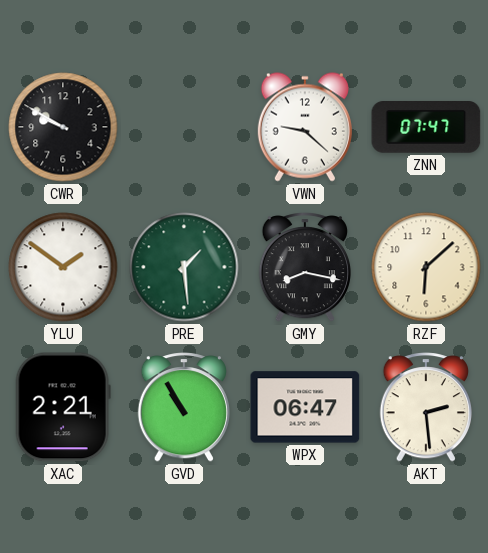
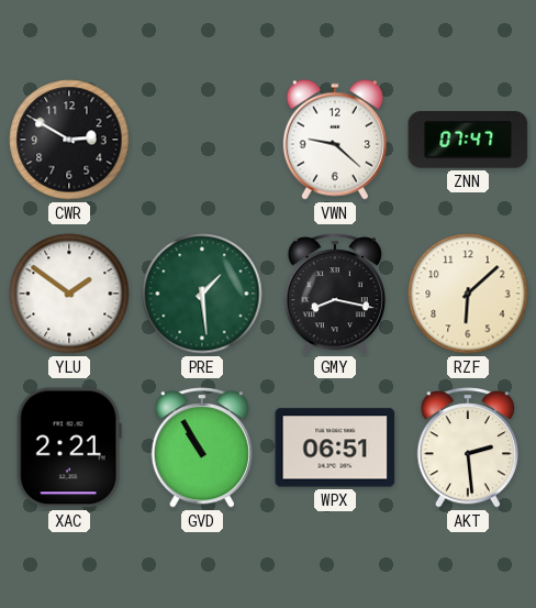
CWR: 9:50 -> 2:50
WPX: 06:47 -> 06:51
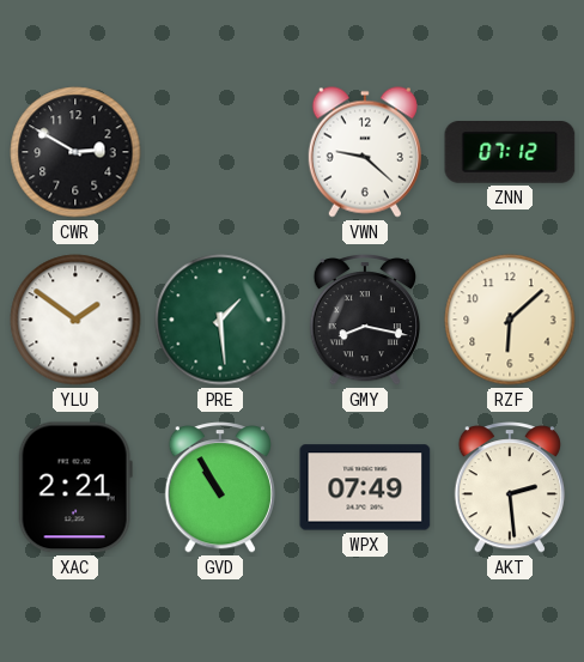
ZNN: 07:47 -> 07:12
WPX: 06:51 -> 07:49
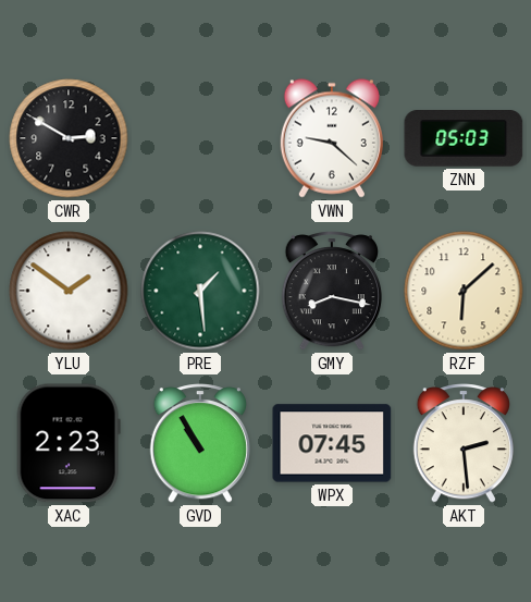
ZNN: 07:12 -> 05:03
XAC: 2:21 -> 2:23
WPX: 07:49 -> 07:45
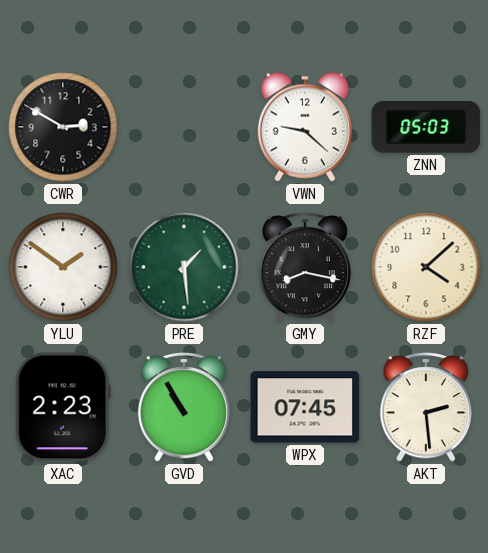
RZF: 6:08 -> 4:08
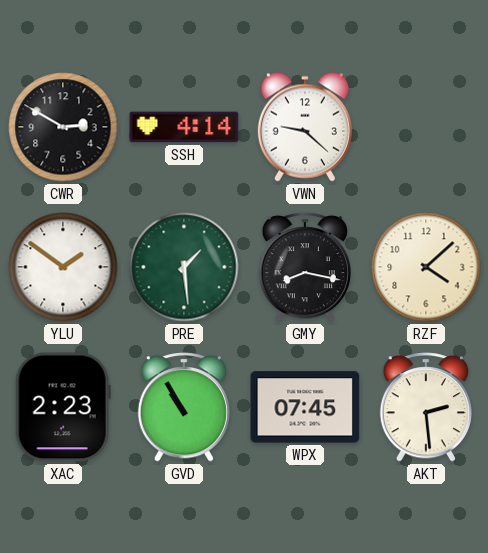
SSH: none -> 4:14
ZNN: 05:03 -> none
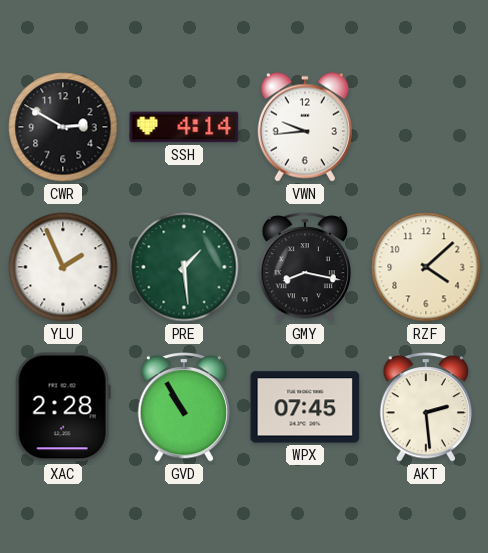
VWN: 9:22 -> 9:44
YLU: 1:51 -> 1:56
XAC: 2:23 -> 2:28
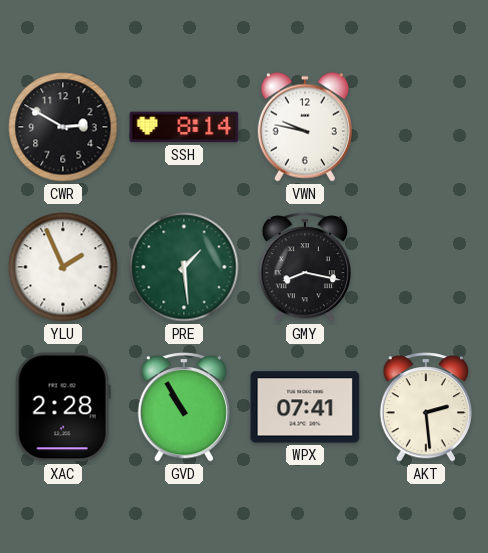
SSH: 4:14 -> 8:14
VWN: 9:44 -> 9:47
RZF: 4:08 -> none
WPX: 07:45 -> 07:41
